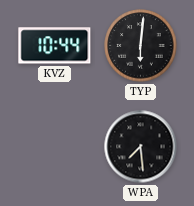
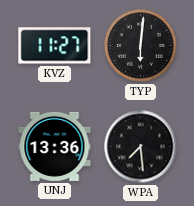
KVZ: 10:44 -> 11:27
UNJ: none -> 13:36
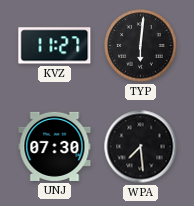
UNJ: 13:36 -> 07:30
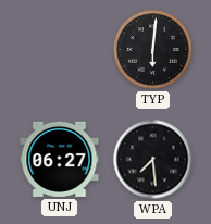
KVZ: 11:27 -> none
UNJ: 07:30 -> 06:27
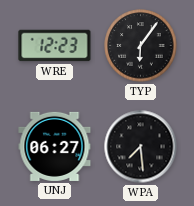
WRE: none -> 12:23
TYP: 6:01 -> 6:06
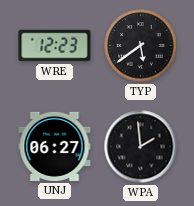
TYP: 6:06 -> 5:39
WPA: 7:29 -> 1:59
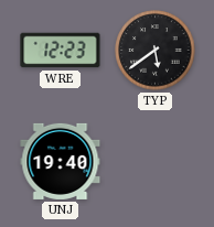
UNJ: 06:27 -> 19:40
WPA: 1:59 -> none
